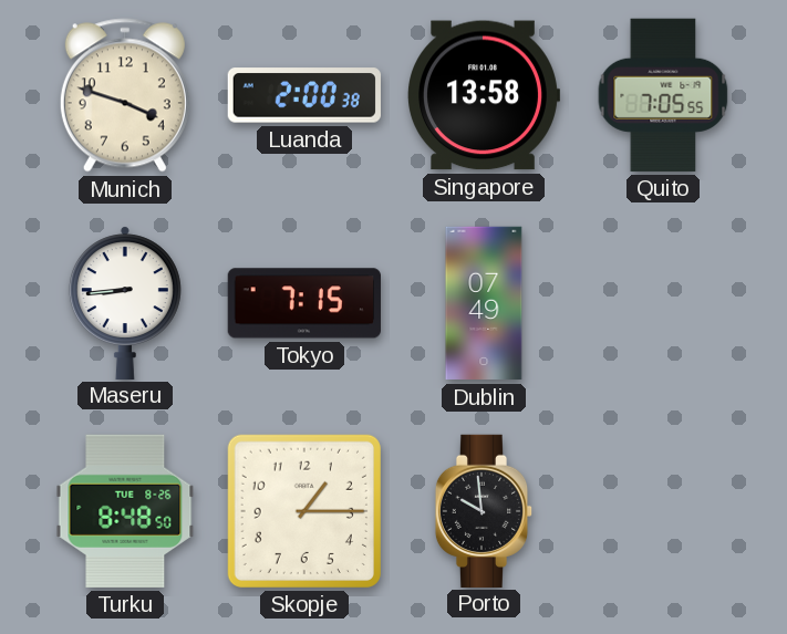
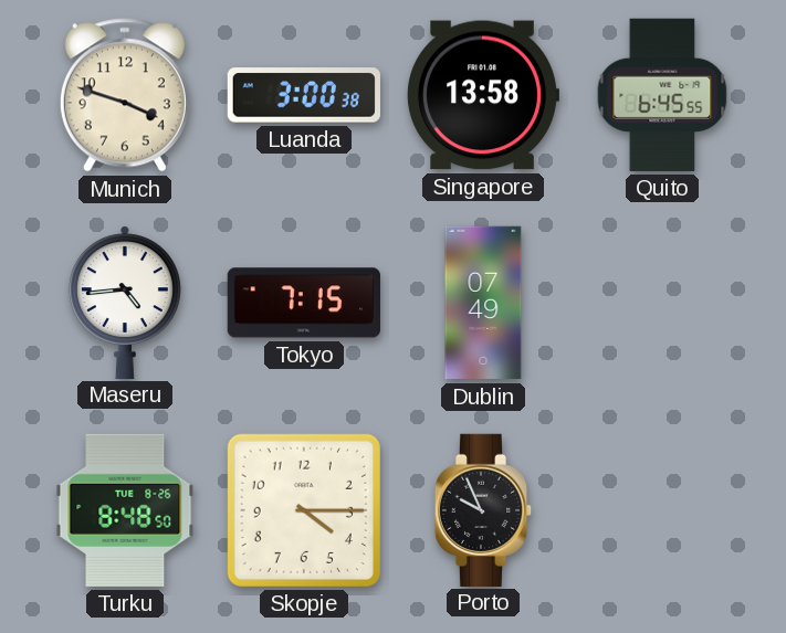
Luanda: 2:00 -> 3:00
Quito: 7:05 -> 6:45
Maseru: 8:44 -> 4:44
Skopje: 1:15 -> 4:15
Porto: 9:59 -> 9:56
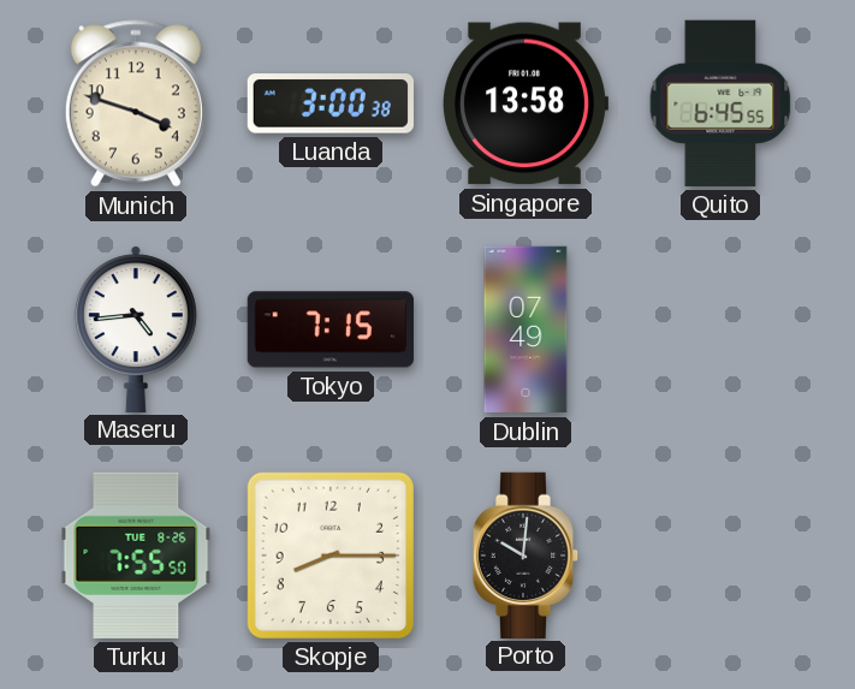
Turku: 8:48 -> 7:55
Skopje: 4:15 -> 8:15
Porto: 9:56 -> 10:01
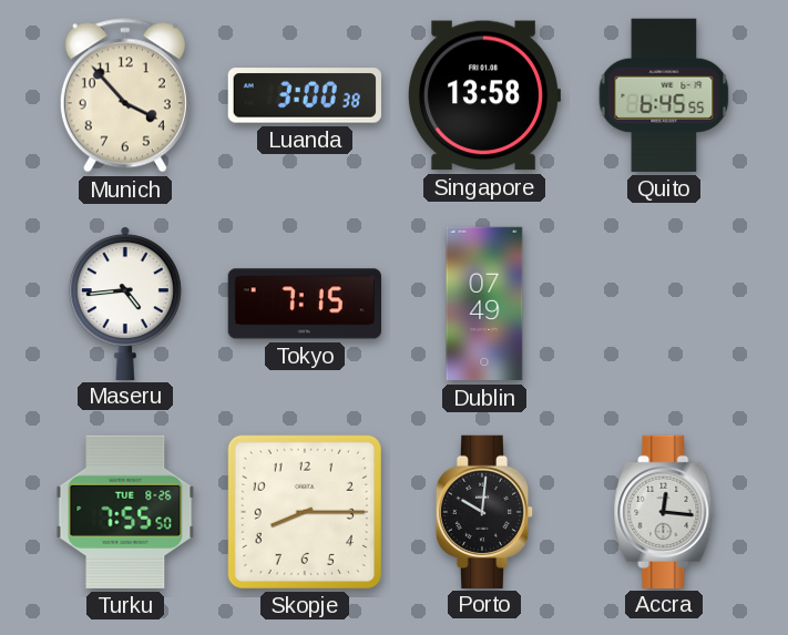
Munich: 3:48 -> 3:53
Accra: none -> 12:16
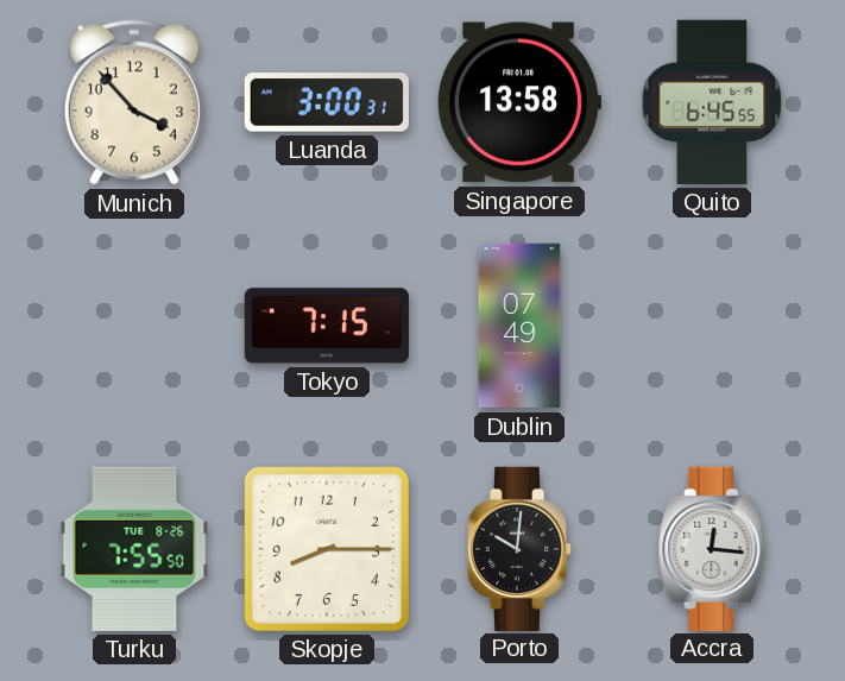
Luanda: 3:00:38 -> 3:00:31
Maseru: 4:44 -> none
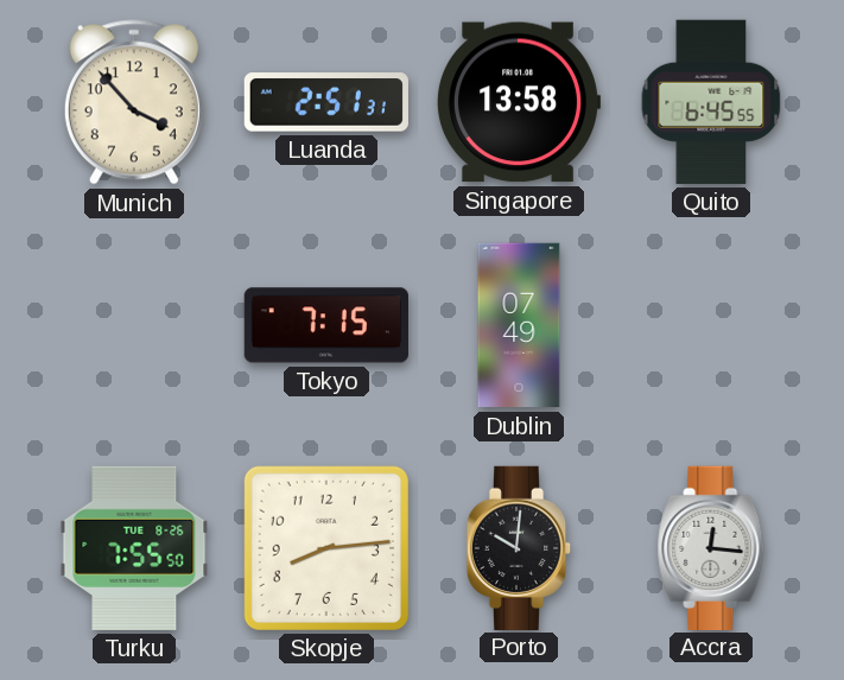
Luanda: 3:00 -> 2:51
Skopje: 8:15 -> 8:14
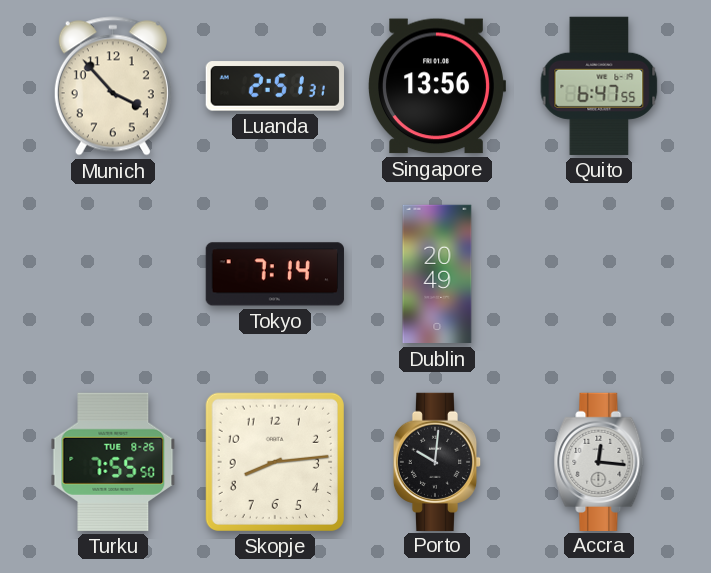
Singapore: 13:58 -> 13:56
Quito: 6:45 -> 6:47
Tokyo: 7:15 -> 7:14
Dublin: 07:49 -> 20:49
